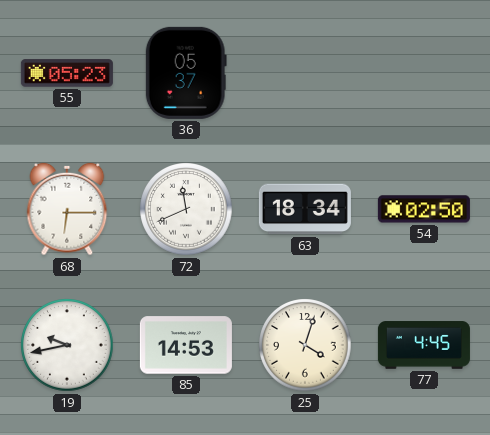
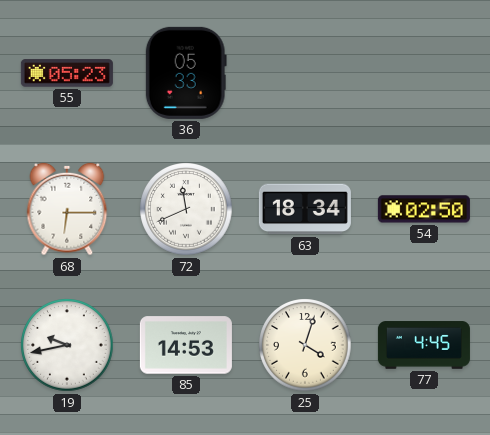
36: 05:37 -> 05:33
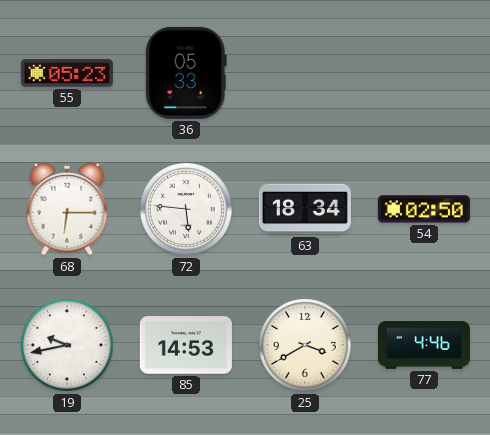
72: 11:41 -> 5:46
25: 4:03 -> 3:40
77: 4:45 -> 4:46
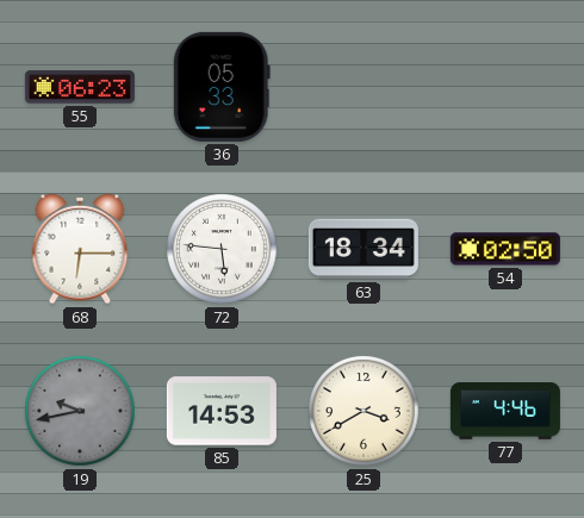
55: 05:23 -> 06:23
19 dial: white -> grey
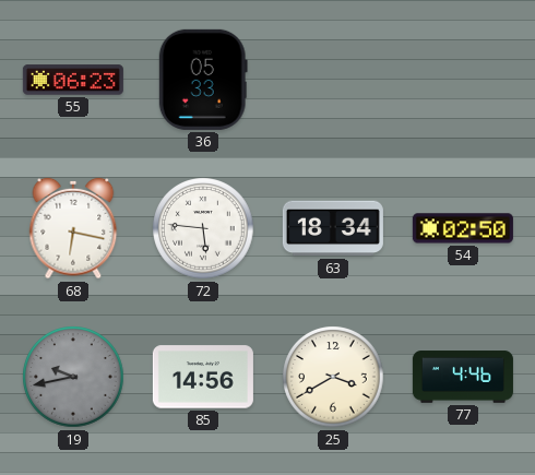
68: 6:15 -> 6:17
85: 14:53 -> 14:56
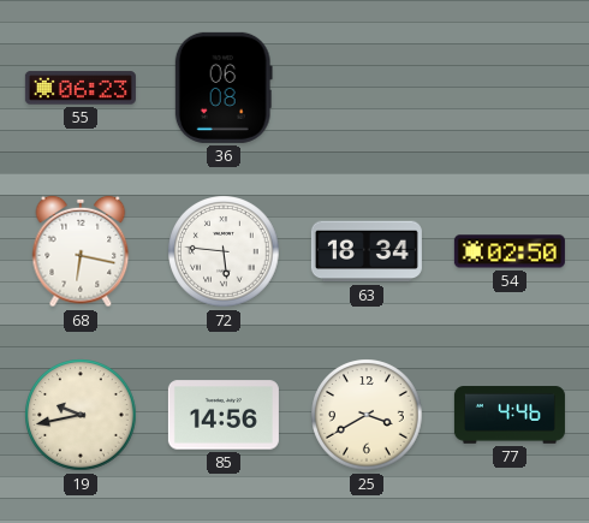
36: 05:33 -> 06:08
19 dial: grey -> cream
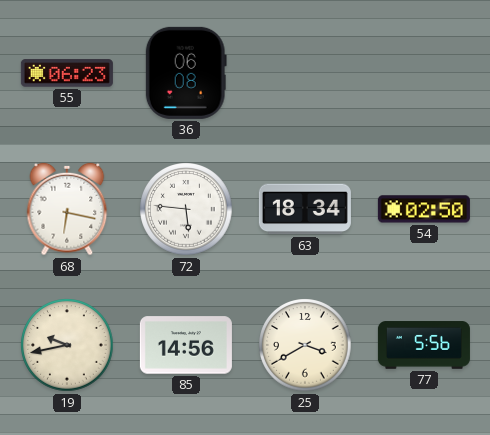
77: 4:46 -> 5:56
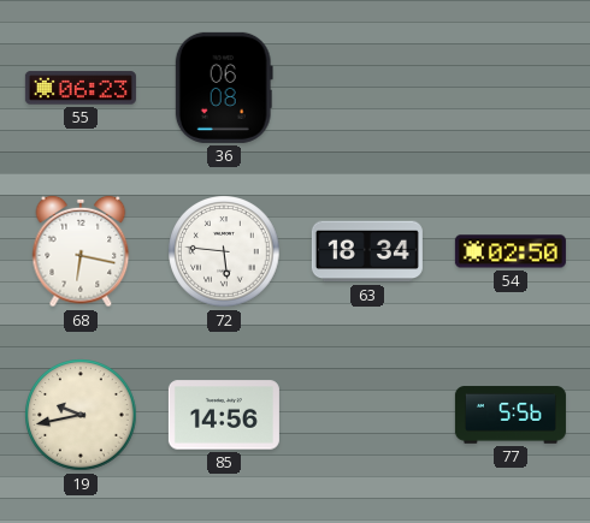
25: 3:40 -> none
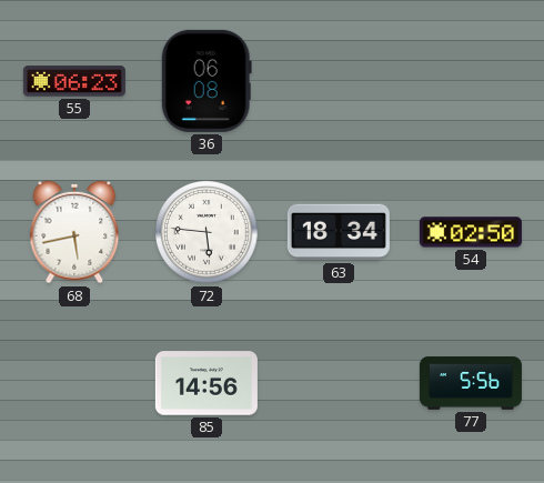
68: 6:17 -> 5:43
19: 9:43 -> none
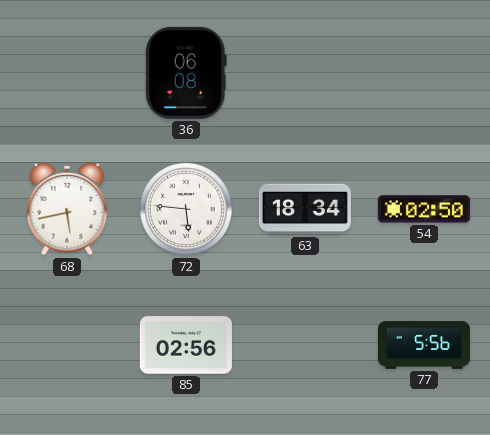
55: 06:23 -> none
85: 14:56 -> 02:56
